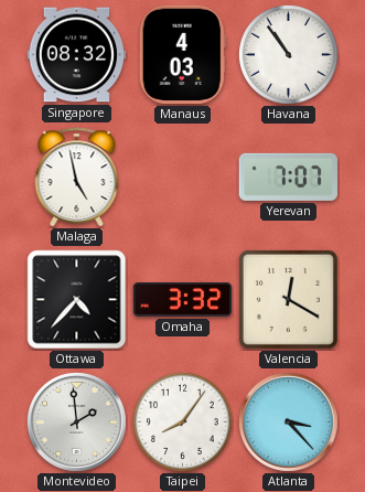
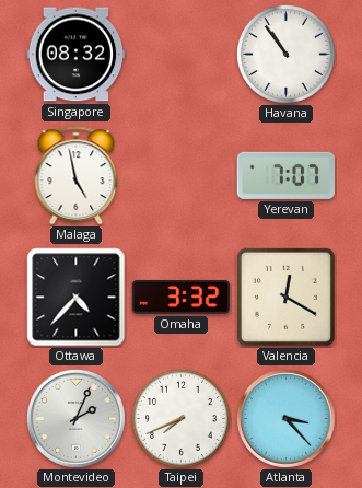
Manaus: 4:03 -> none
Montevideo: 1:59 -> 2:04
Taipei: 8:06 -> 7:41
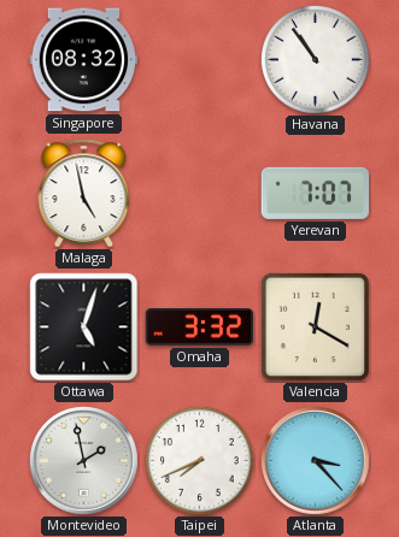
Ottawa: 4:37 -> 5:03
Montevideo: 2:04 -> 1:58
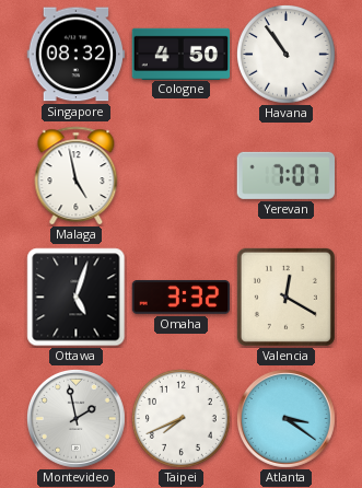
Cologne: none -> 4:50
Atlanta: 3:23 -> 3:21
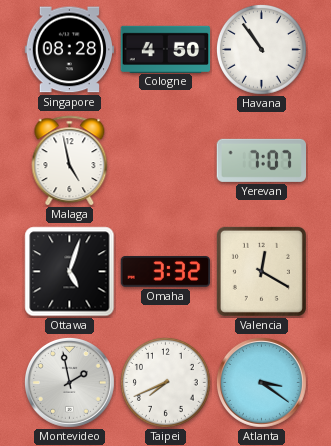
Singapore: 08:32 -> 08:28
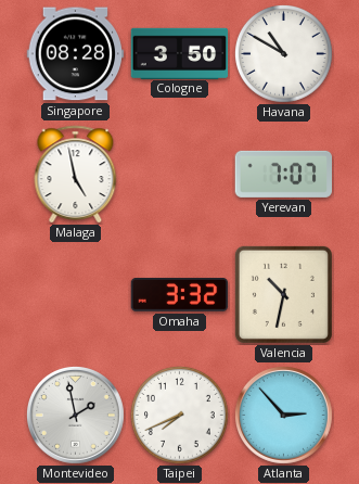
Cologne: 4:50 -> 3:50
Havana: 10:54 -> 10:50
Ottawa: 5:03 -> none
Valencia: 12:20 -> 10:32
Atlanta: 3:21 -> 2:53
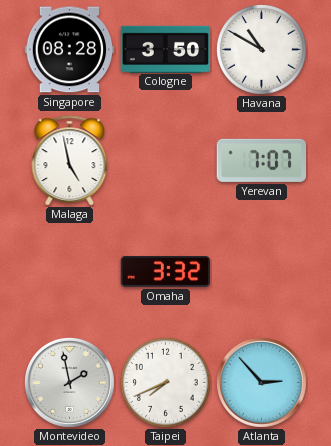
Valencia: 10:32 -> none
